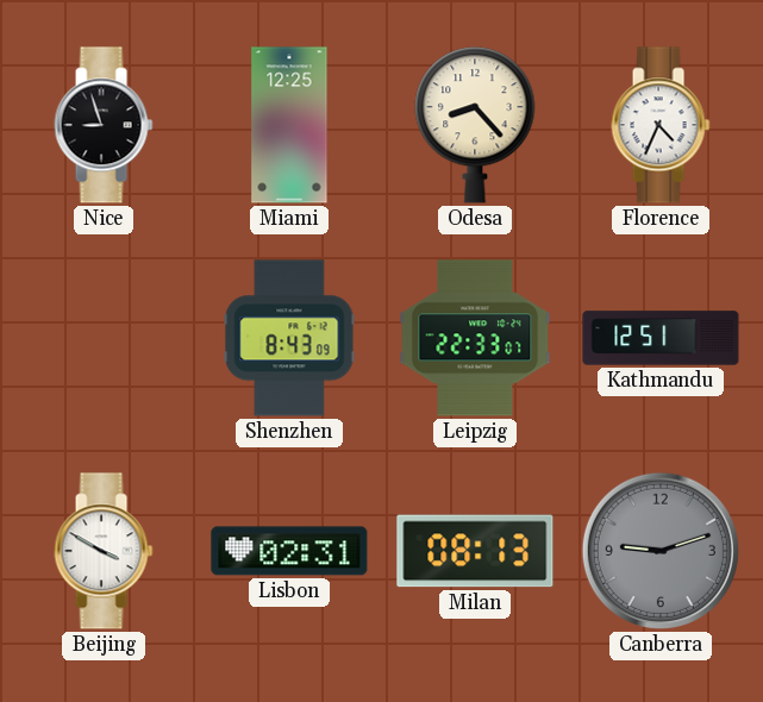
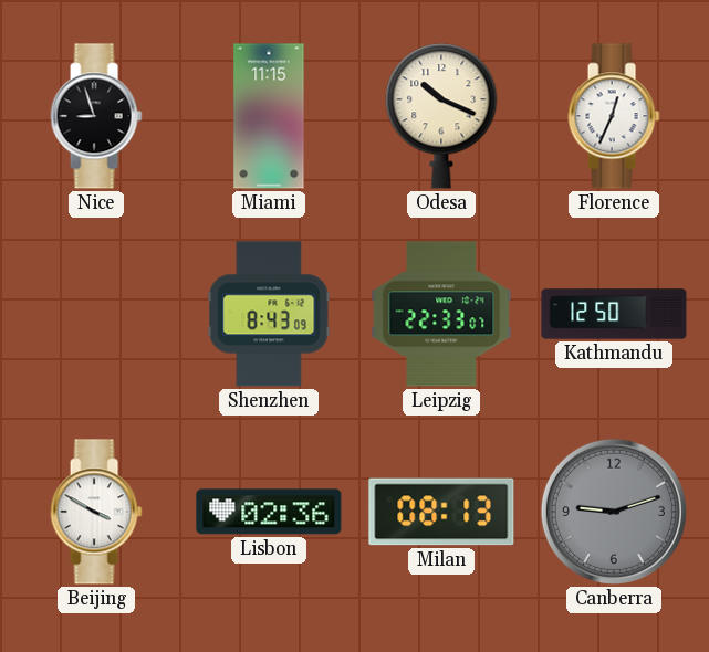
Miami: 12:25 -> 11:15
Odesa: 8:23 -> 10:19
Florence: 4:34 -> 12:34
Kathmandu: 12:51 -> 12:50
Lisbon: 02:31 -> 02:36
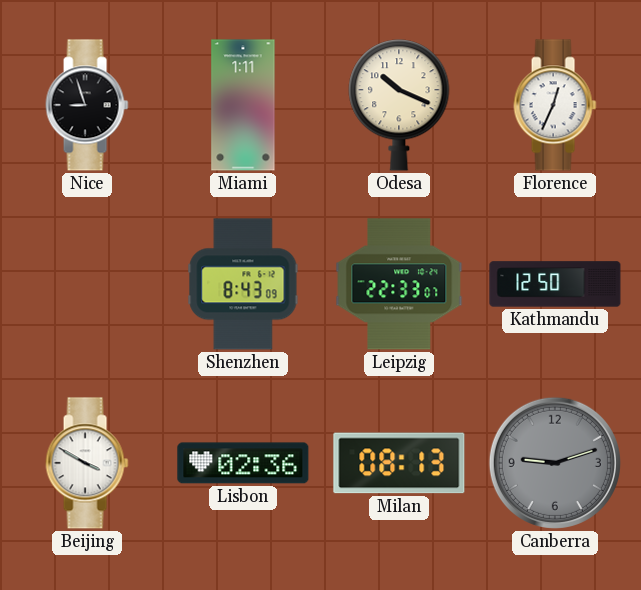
Miami: 11:15 -> 1:11
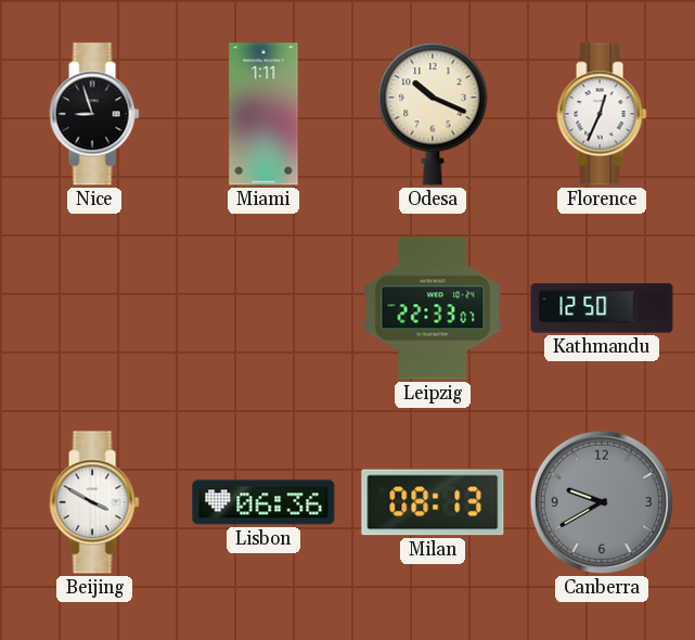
Shenzhen: 8:43 -> none
Lisbon: 02:36 -> 06:36
Canberra: 9:12 -> 9:40
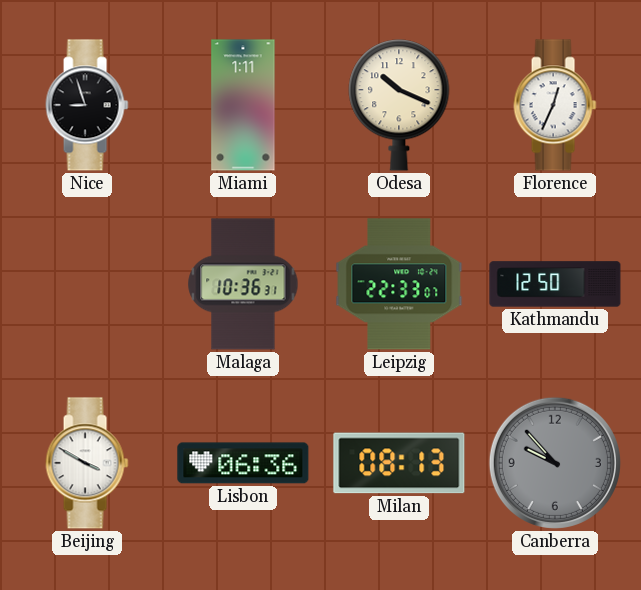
Malaga: none -> 10:36
Canberra: 9:40 -> 9:53
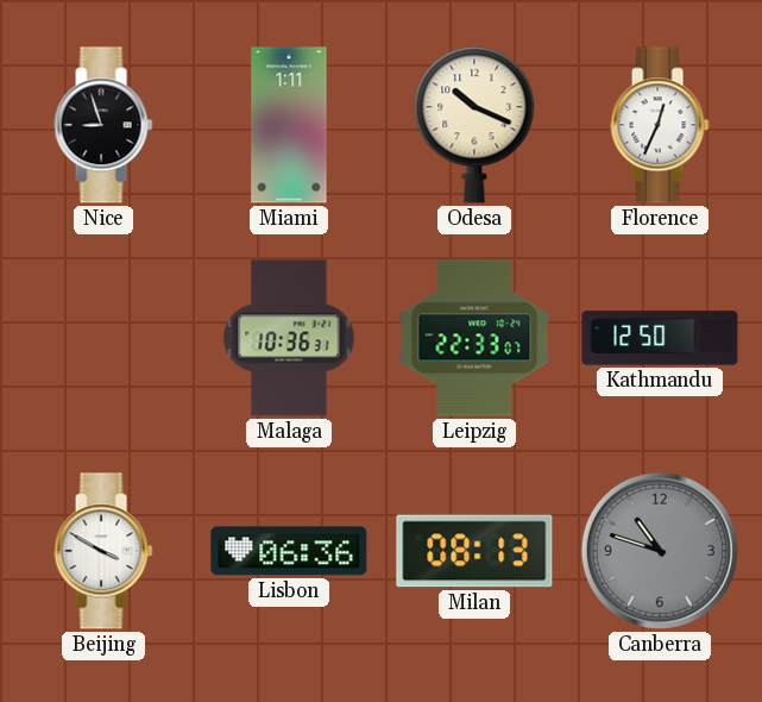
Canberra: 9:53 -> 10:48
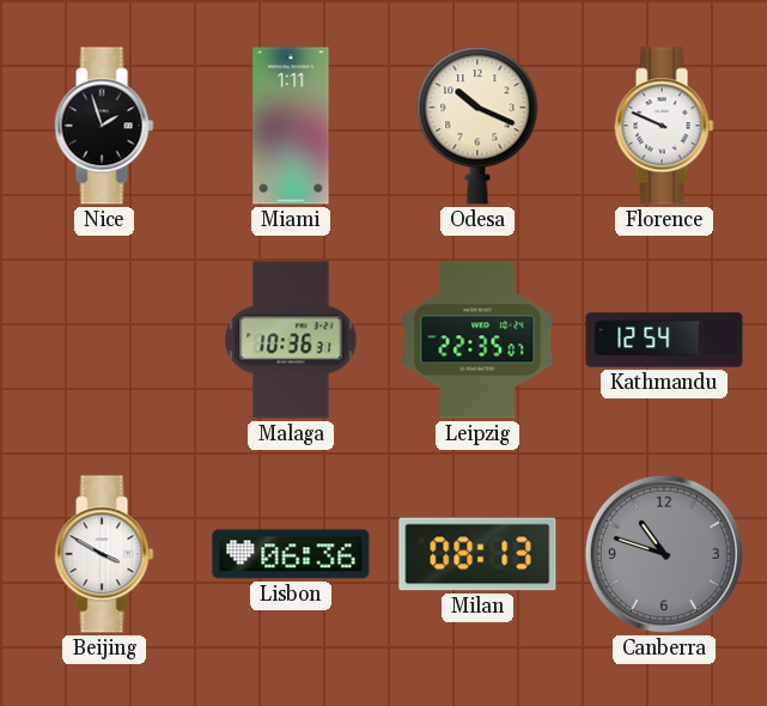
Nice: 8:57 -> 1:57
Florence: 12:34 -> 9:49
Leipzig: 22:33 -> 22:35
Kathmandu: 12:50 -> 12:54
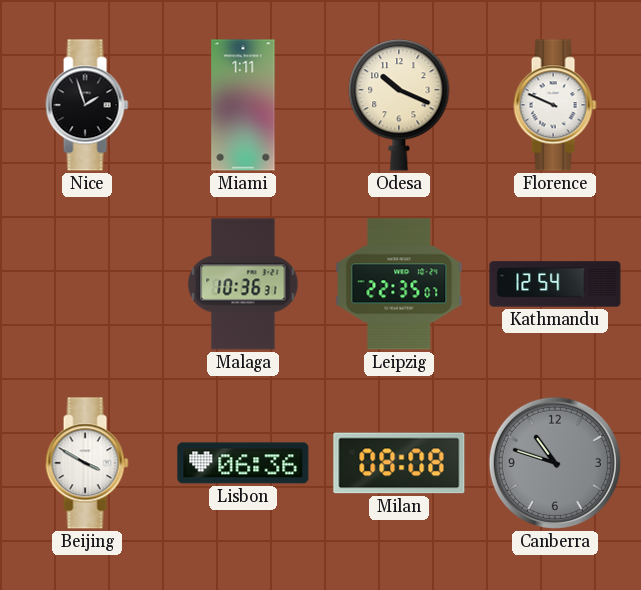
Milan: 08:13 -> 08:08
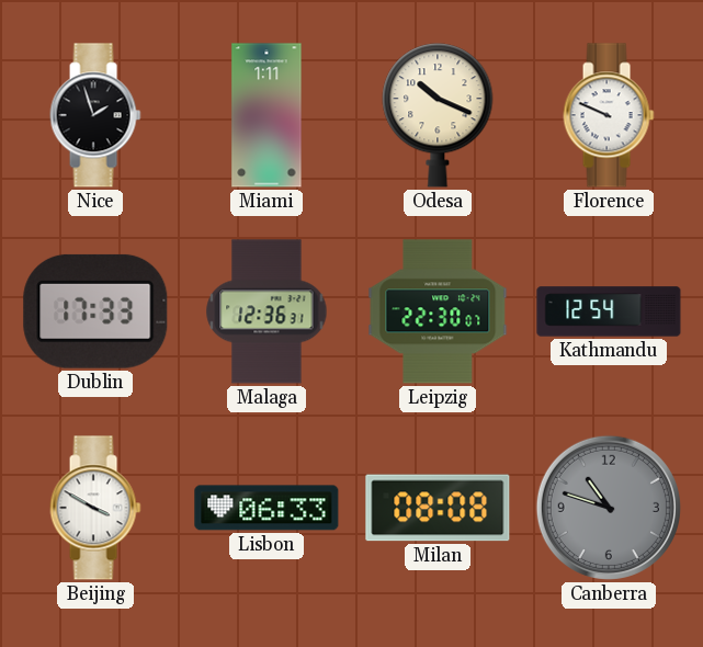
Dublin: none -> 17:33
Malaga: 10:36 -> 12:36
Leipzig: 22:35 -> 22:30
Lisbon: 06:36 -> 06:33
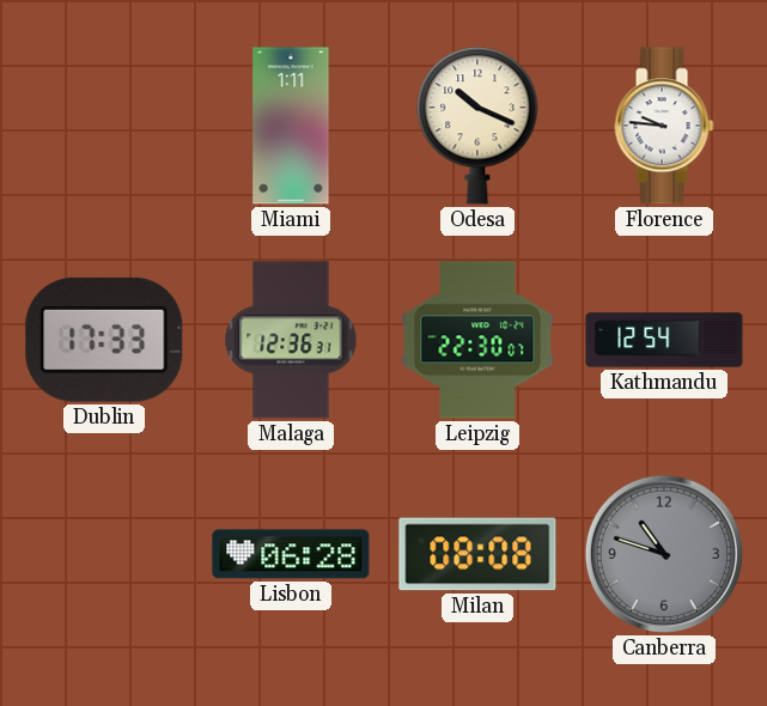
Nice: 1:57 -> none
Florence: 9:49 -> 9:46
Beijing: 3:50 -> none
Lisbon: 06:33 -> 06:28
